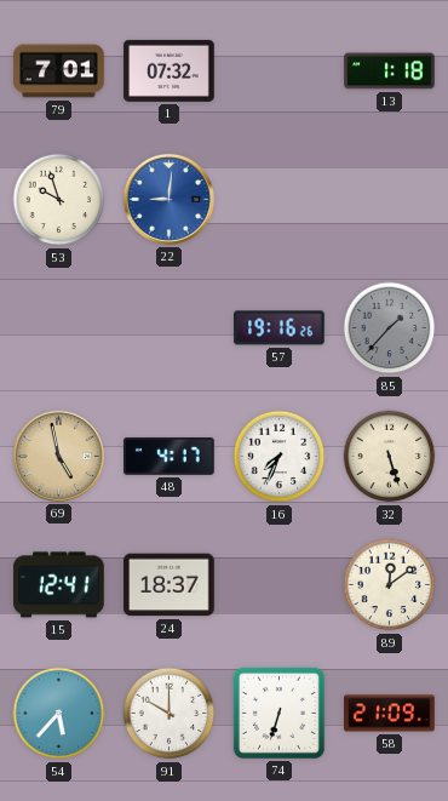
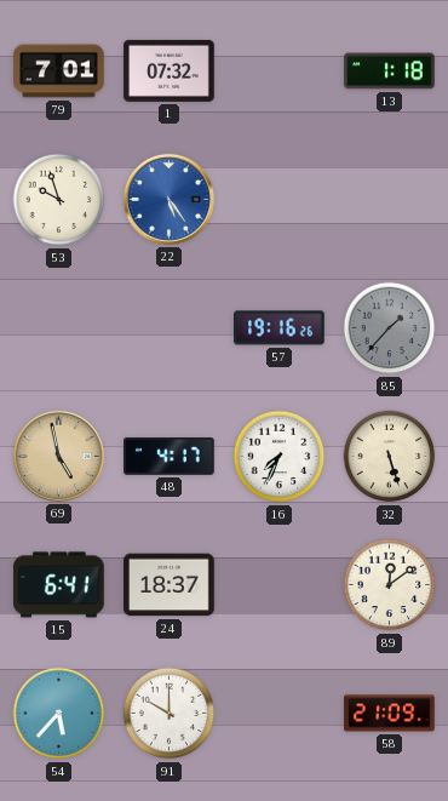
22: 9:01 -> 5:24
15: 12:41 -> 6:41
74: 6:33 -> none
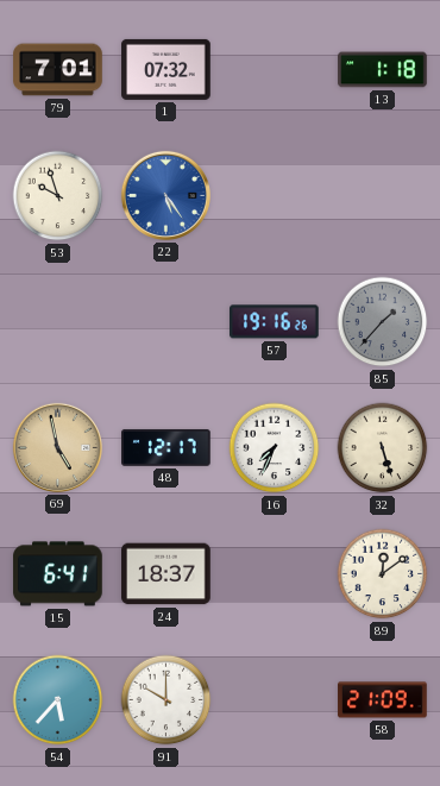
48: 4:17 -> 12:17
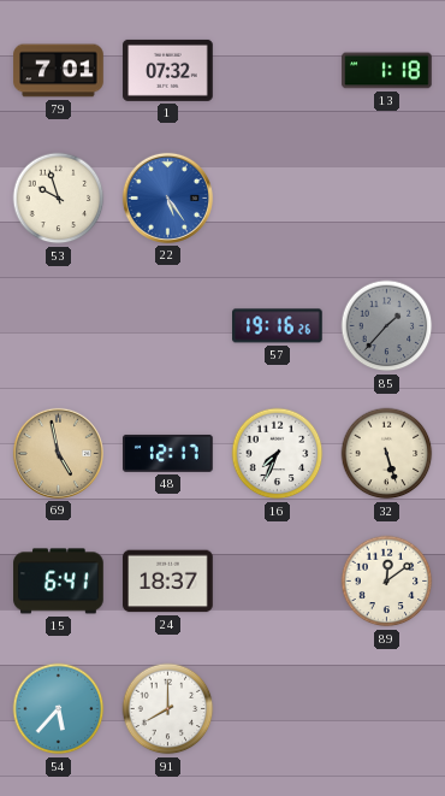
91: 10:00 -> 8:00
58: 21:09 -> none
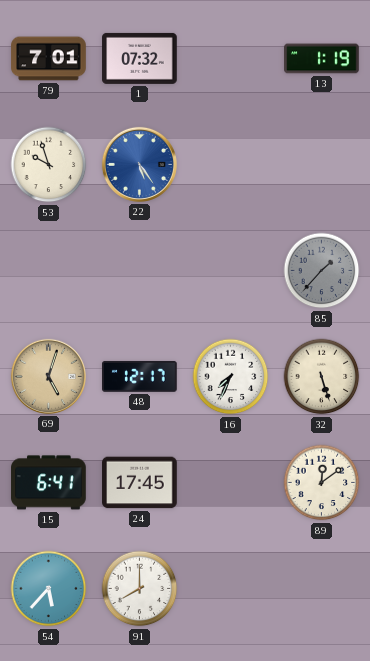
13: 1:18 -> 1:19
57: 19:16 -> none
69: 4:58 -> 5:03
24: 18:37 -> 17:45
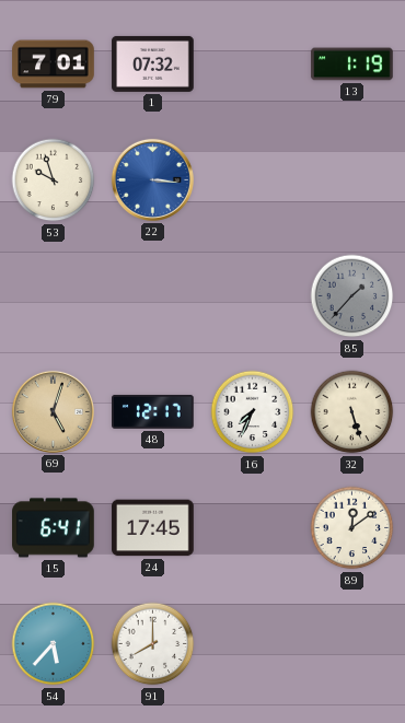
22: 5:24 -> 3:16
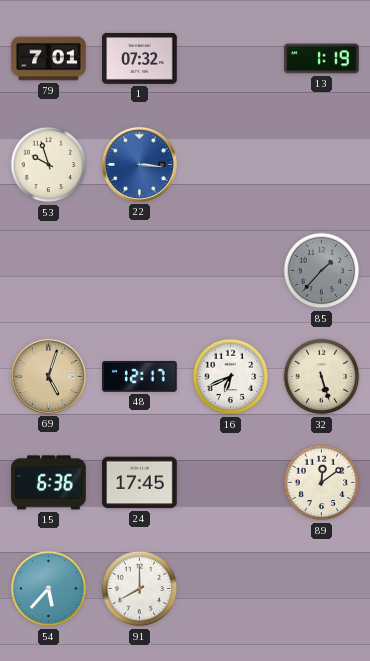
16: 7:34 -> 6:41
15: 6:41 -> 6:36
